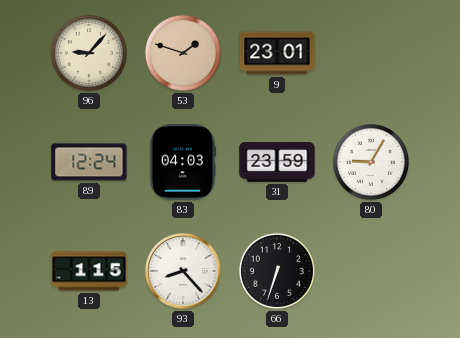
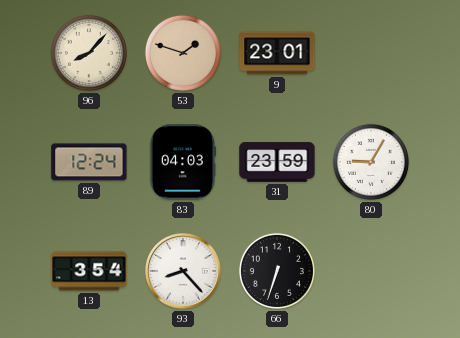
96: 9:07 -> 8:07
13: 1:15 -> 3:54
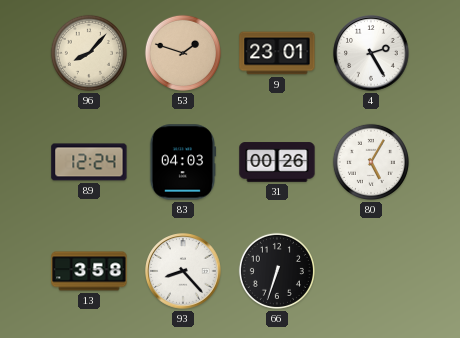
4: none -> 2:25
31: 23:59 -> 00:26
80: 9:05 -> 5:05
13: 3:54 -> 3:58
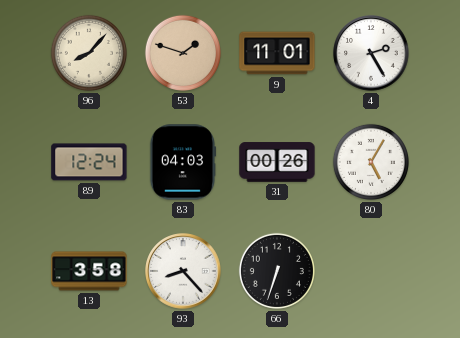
9: 23:01 -> 11:01
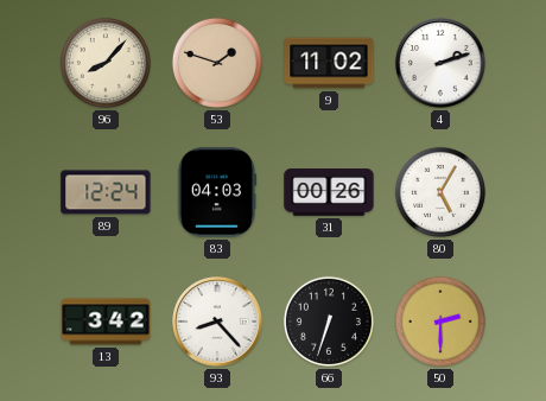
9: 11:01 -> 11:02
4: 2:25 -> 2:12
13: 3:58 -> 3:42
50: none -> 2:30
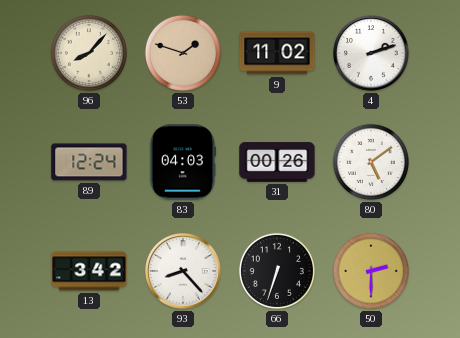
80: 5:05 -> 5:09
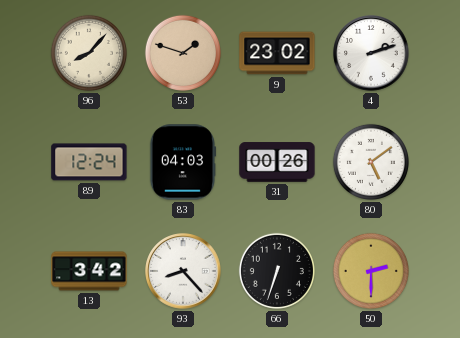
9: 11:02 -> 23:02
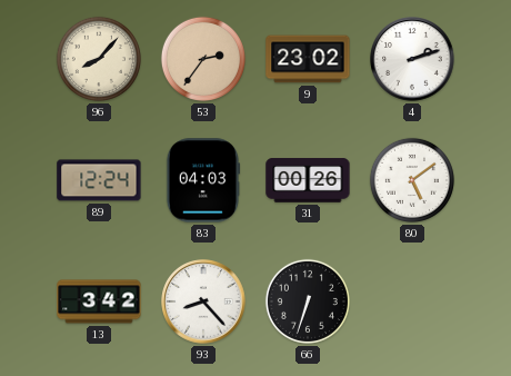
53: 1:48 -> 2:36
50: 2:30 -> none
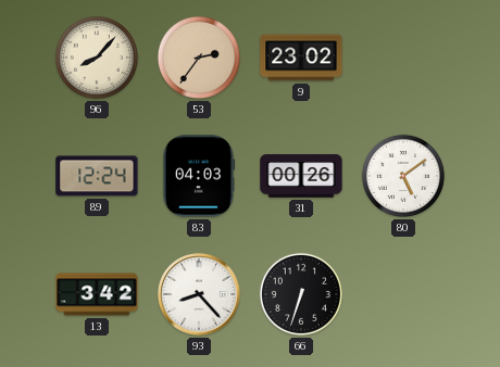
4: 2:12 -> none
